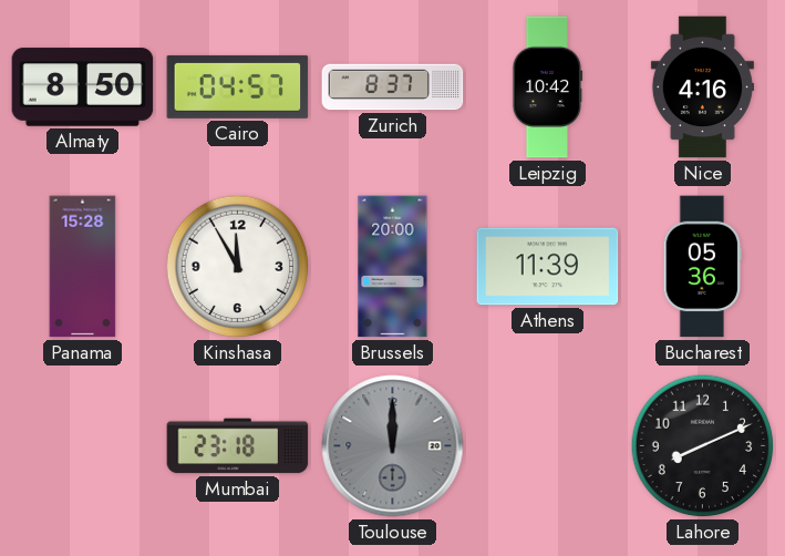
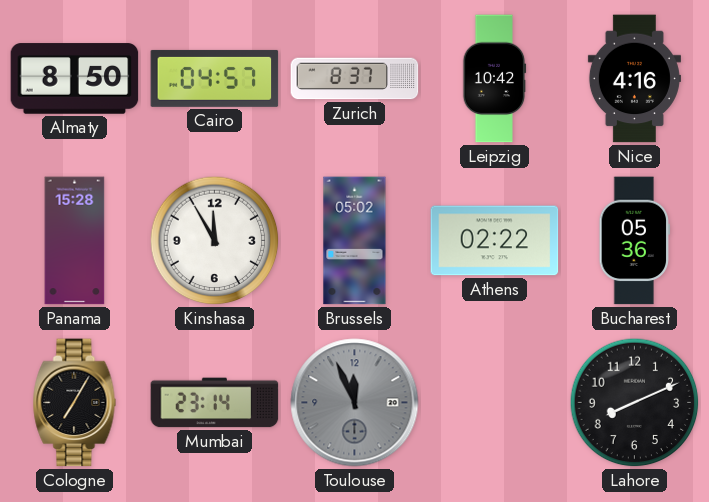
Brussels: 20:00 -> 05:02
Athens: 11:39 -> 02:22
Cologne: none -> 7:05
Mumbai: 23:18 -> 23:14
Toulouse: 12:00 -> 11:56
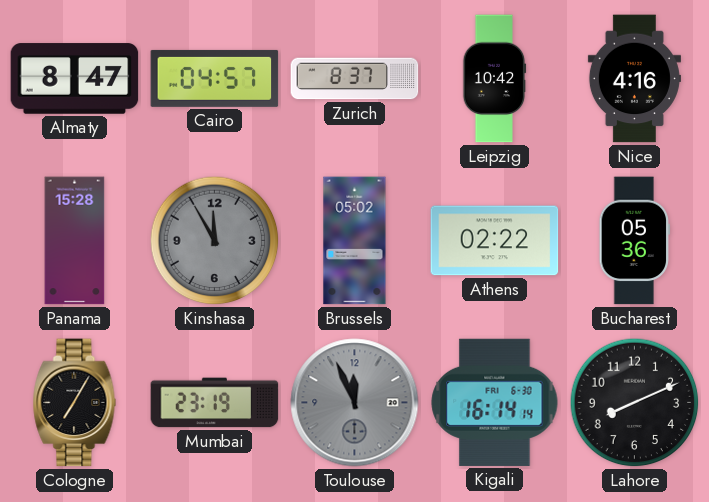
Almaty: 8:50 -> 8:47
Kinshasa dial: white -> grey
Mumbai: 23:14 -> 23:19
Kigali: none -> 16:14
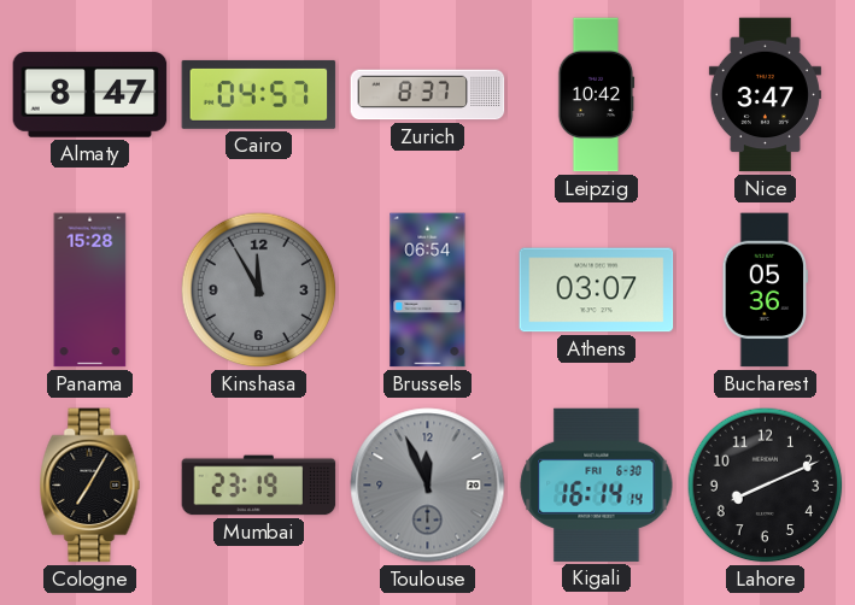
Nice: 4:16 -> 3:47
Brussels: 05:02 -> 06:54
Athens: 02:22 -> 03:07
